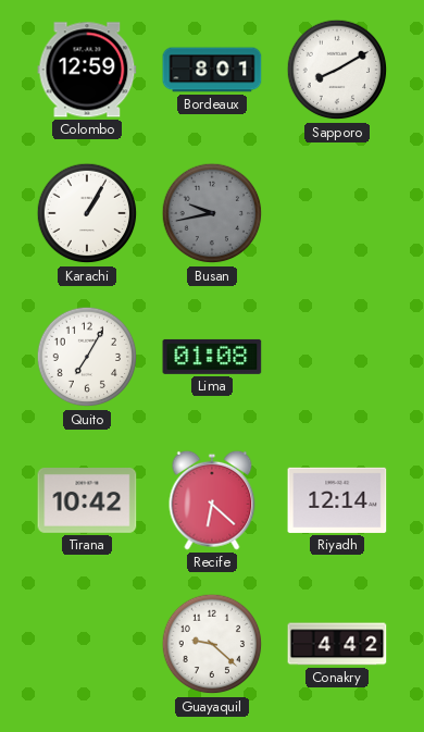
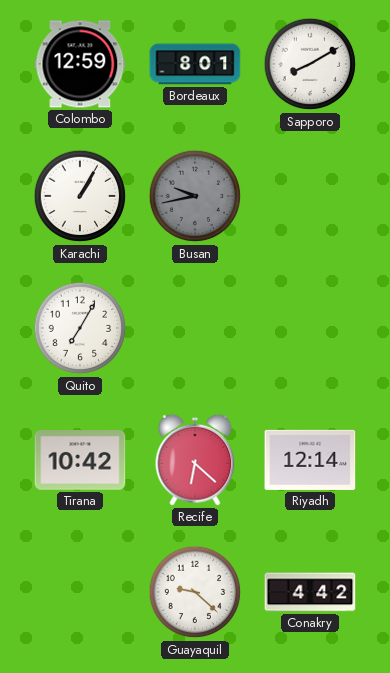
Lima: 01:08 -> none
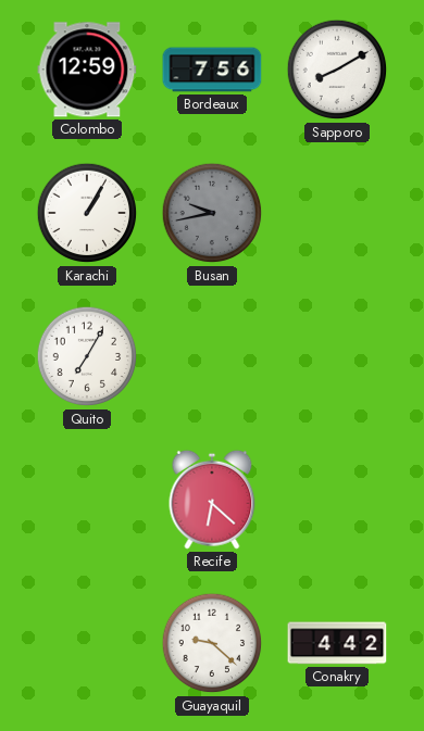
Bordeaux: 8:01 -> 7:56
Tirana: 10:42 -> none
Riyadh: 12:14 -> none
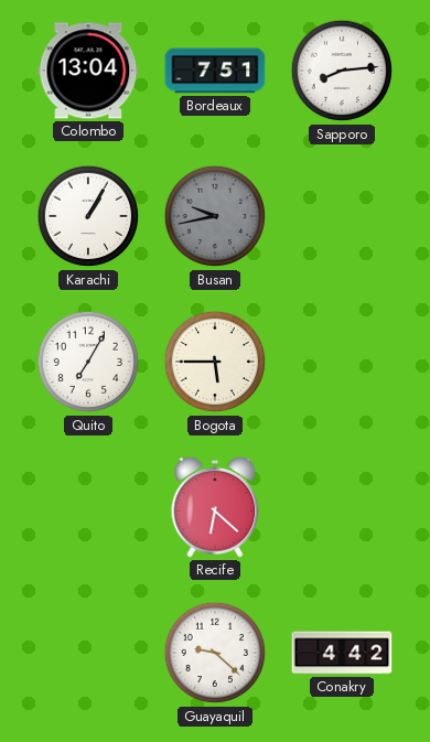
Colombo: 12:59 -> 13:04
Bordeaux: 7:56 -> 7:51
Sapporo: 8:10 -> 8:14
Bogota: none -> 5:45
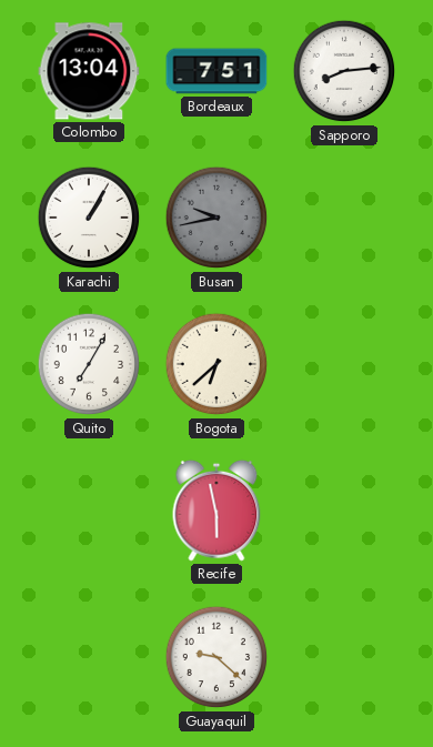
Bogota: 5:45 -> 6:38
Recife: 6:22 -> 5:58
Conakry: 4:42 -> none
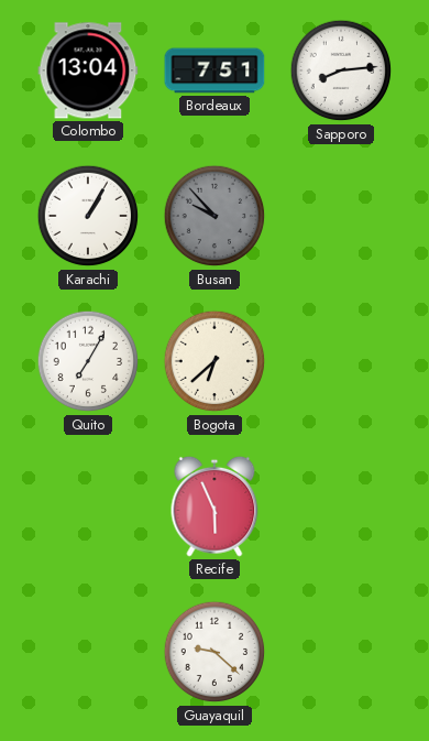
Busan: 9:43 -> 9:53
Recife: 5:58 -> 5:56
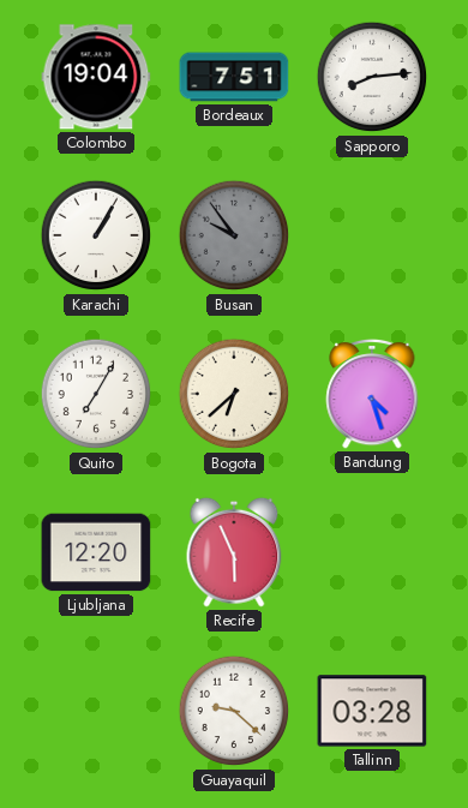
Colombo: 13:04 -> 19:04
Busan: 9:53 -> 9:54
Bandung: none -> 4:27
Ljubljana: none -> 12:20
Tallinn: none -> 03:28
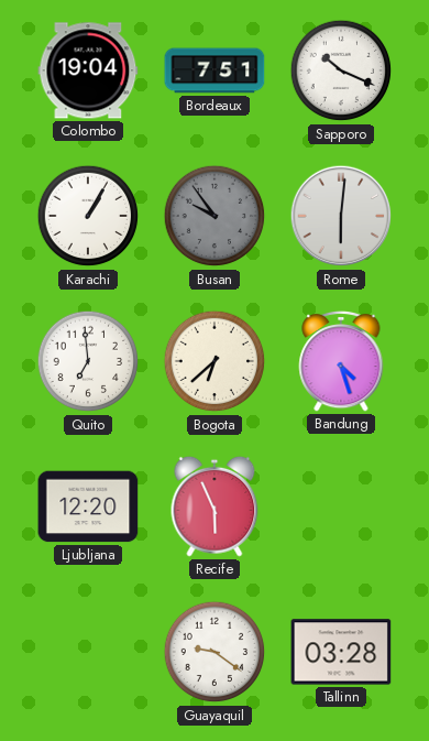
Sapporo: 8:14 -> 10:19
Rome: none -> 6:01
Quito: 7:05 -> 6:59
Guayaquil: 9:22 -> 9:21
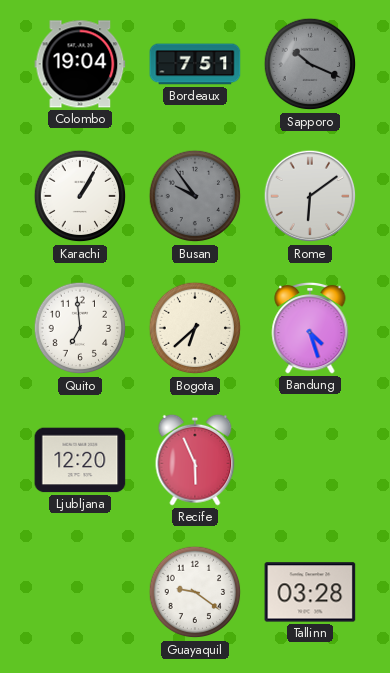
Sapporo dial: white -> grey
Rome: 6:01 -> 6:09
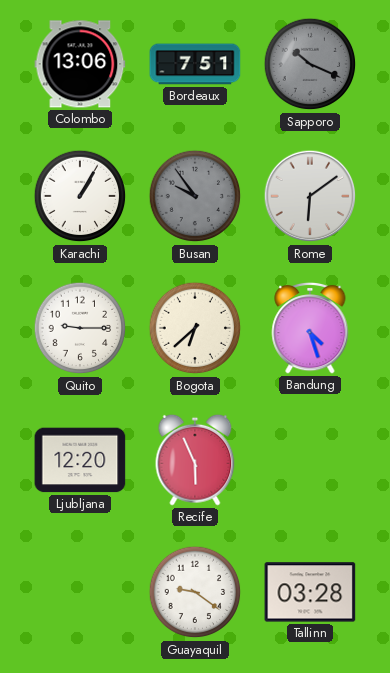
Colombo: 19:04 -> 13:06
Quito: 6:59 -> 9:15
